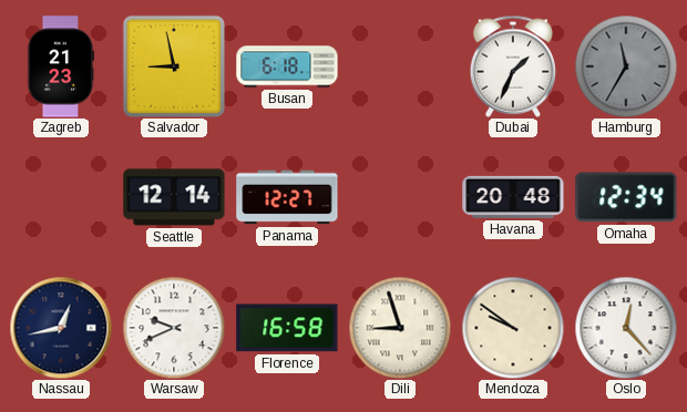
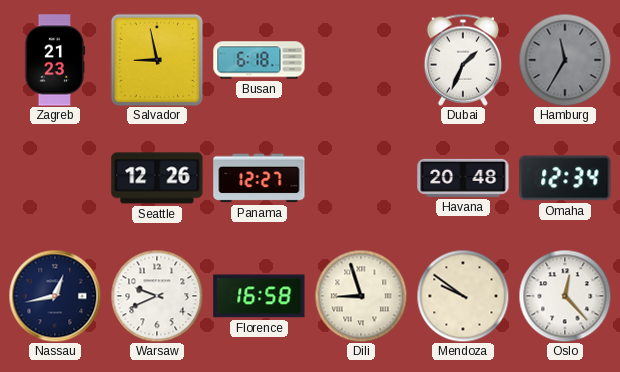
Seattle: 12:14 -> 12:26
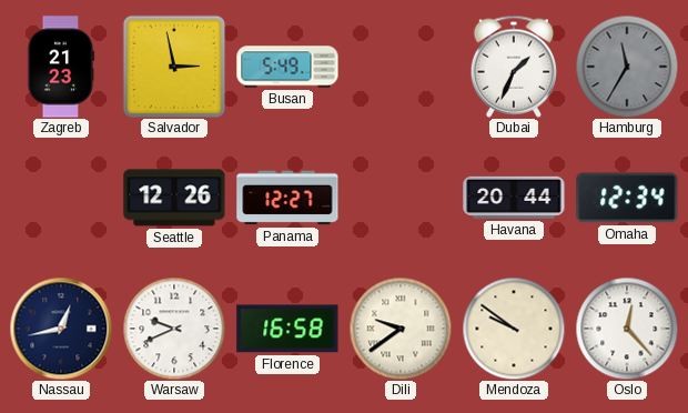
Salvador: 8:58 -> 2:58
Busan: 6:18 -> 5:49
Havana: 20:48 -> 20:44
Dili: 8:57 -> 9:39
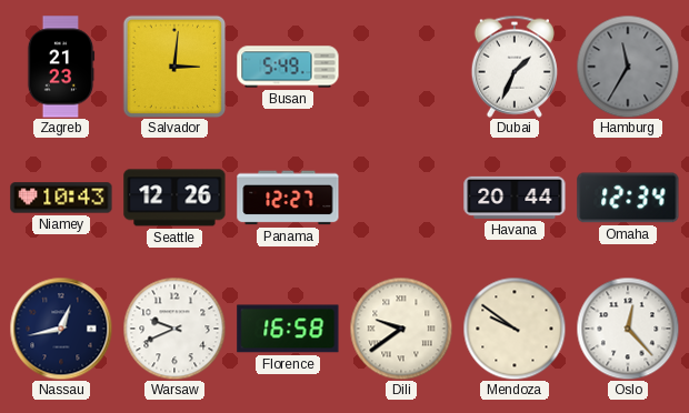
Salvador: 2:58 -> 3:01
Niamey: none -> 10:43
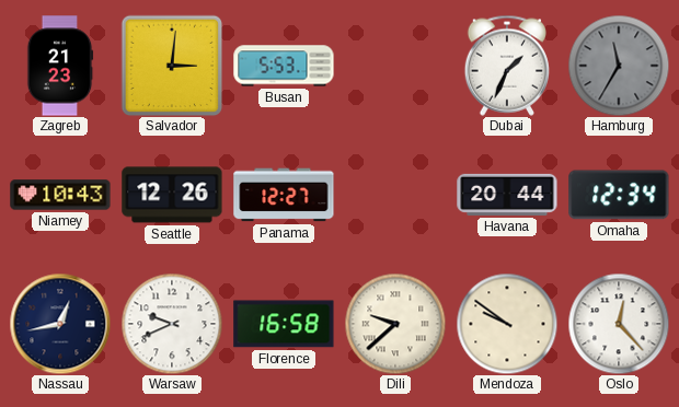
Busan: 5:49 -> 5:53
Dili: 9:39 -> 9:38
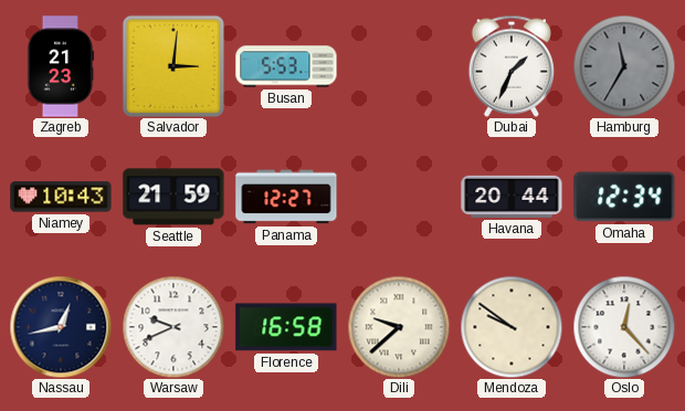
Seattle: 12:26 -> 21:59
